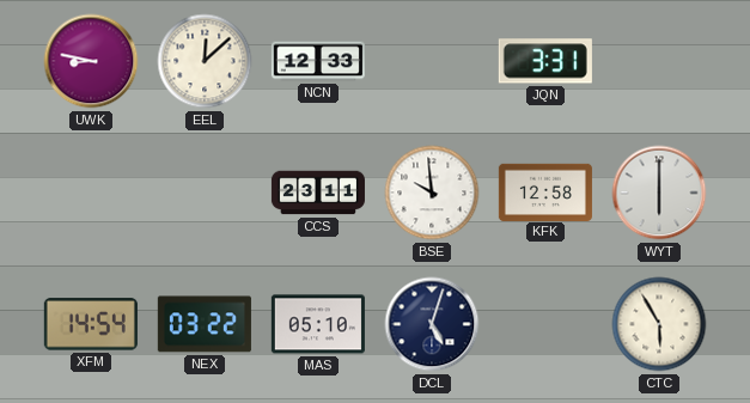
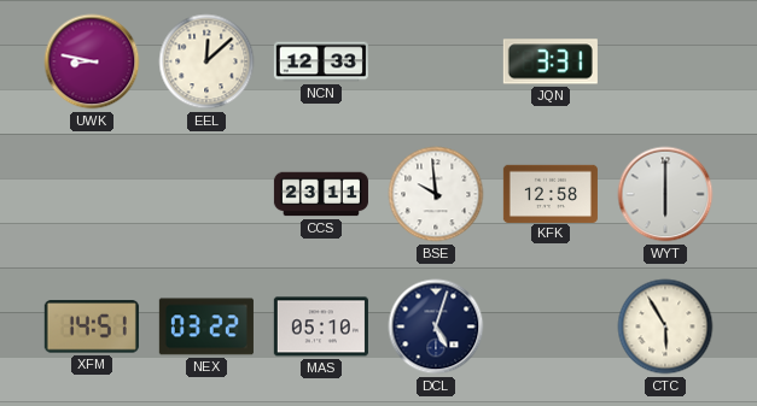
XFM: 14:54 -> 14:51
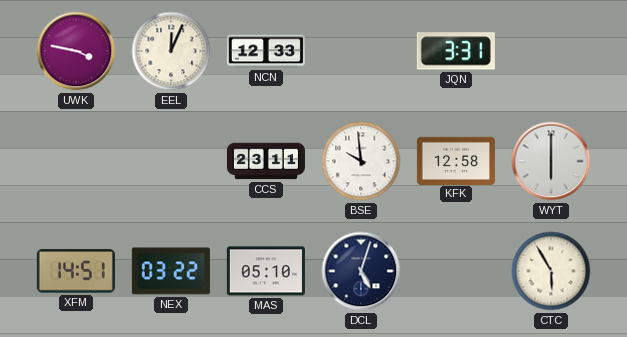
UWK: 8:47 -> 3:47
EEL: 12:08 -> 12:04
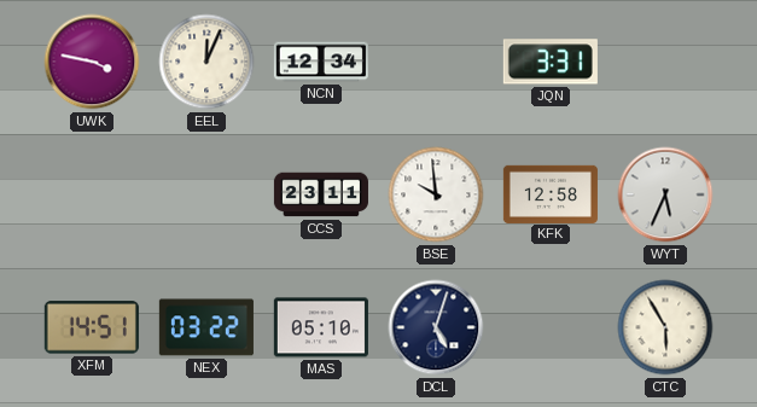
NCN: 12:33 -> 12:34
WYT: 6:00 -> 5:34
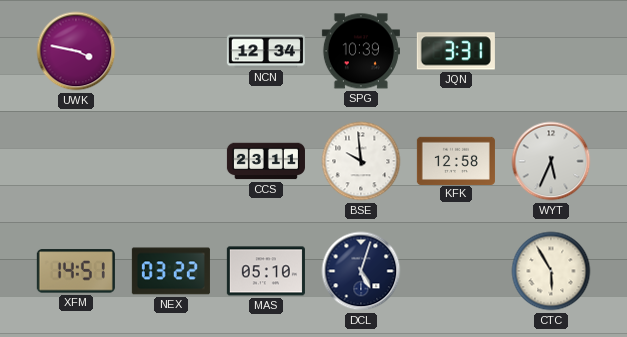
EEL: 12:04 -> none
SPG: none -> 10:39
